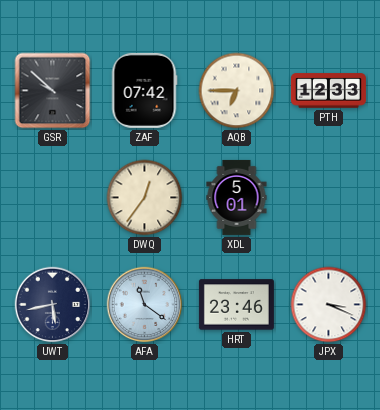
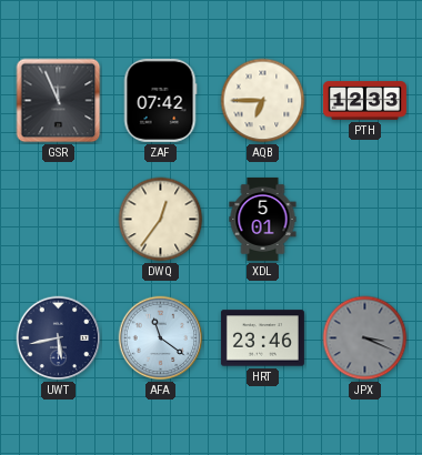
GSR: 9:52 -> 11:56
JPX dial: white -> grey
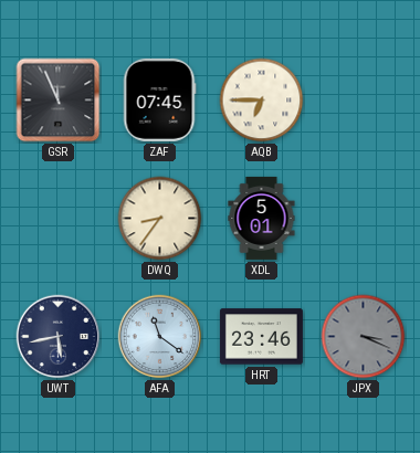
ZAF: 07:42 -> 07:45
PTH: 12:33 -> none
DWQ: 12:36 -> 8:36
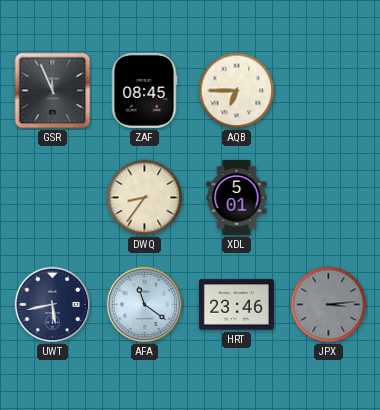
ZAF: 07:45 -> 08:45
JPX: 3:19 -> 3:14
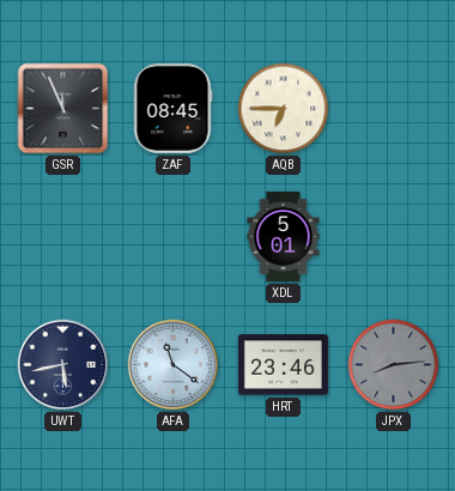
DWQ: 8:36 -> none
JPX: 3:14 -> 8:14
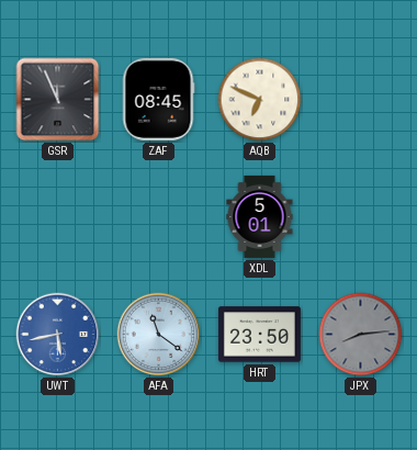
AQB: 6:45 -> 6:49
UWT dial: navy -> blue
HRT: 23:46 -> 23:50
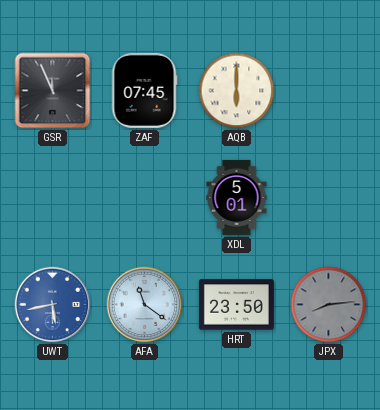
ZAF: 08:45 -> 07:45
AQB: 6:49 -> 6:00
